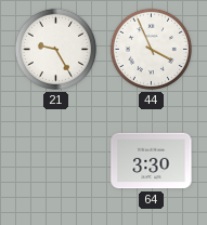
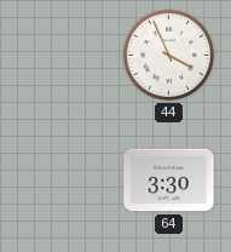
21: 9:25 -> none
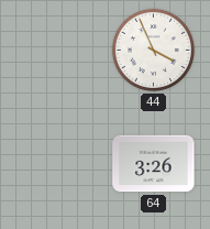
64: 3:30 -> 3:26
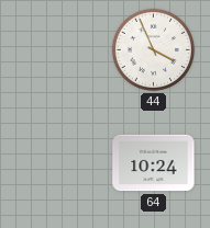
64: 3:26 -> 10:24
